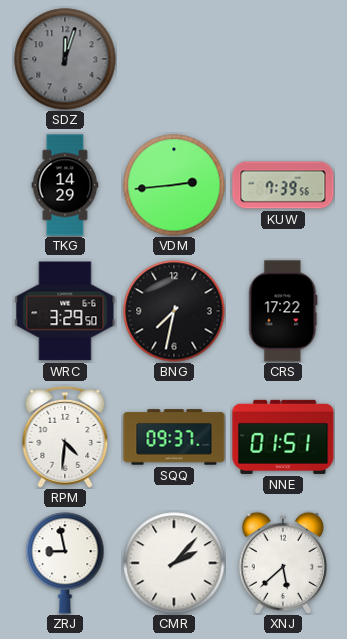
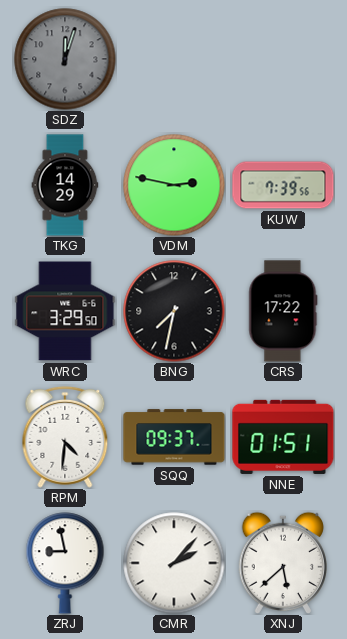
VDM: 2:44 -> 2:47
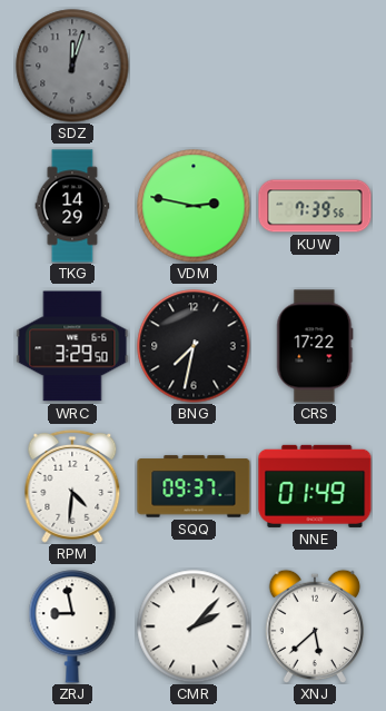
NNE: 01:51 -> 01:49
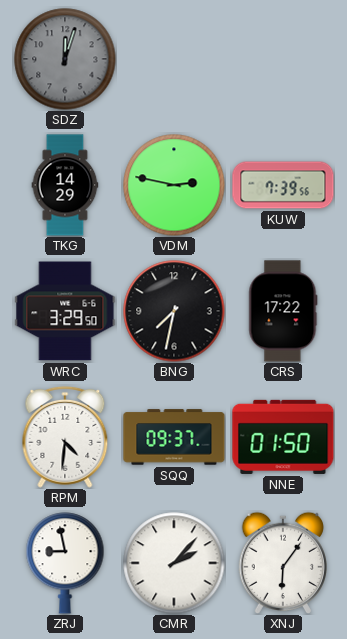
NNE: 01:49 -> 01:50
XNJ: 5:38 -> 6:06
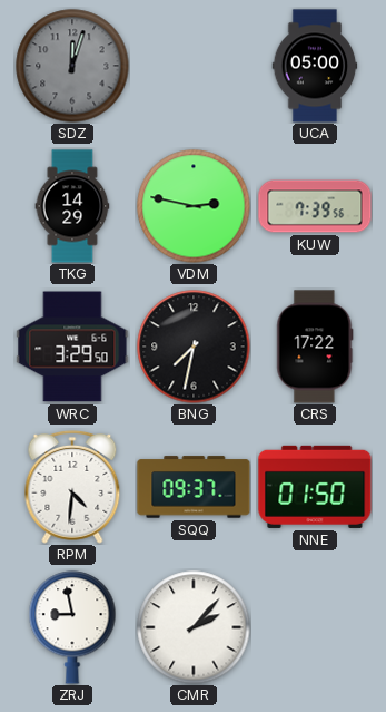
UCA: none -> 05:00
XNJ: 6:06 -> none
